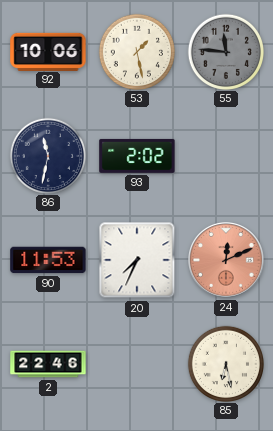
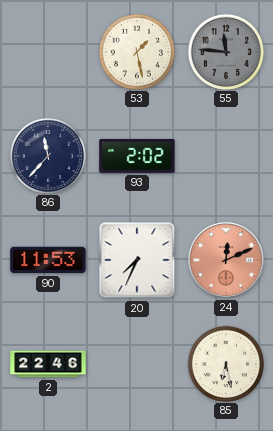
92: 10:06 -> none
86: 11:32 -> 11:37
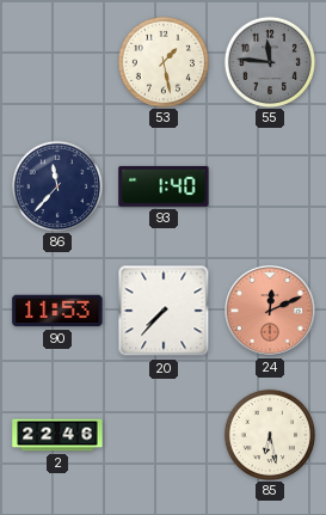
93: 2:02 -> 1:40
20: 7:34 -> 7:37
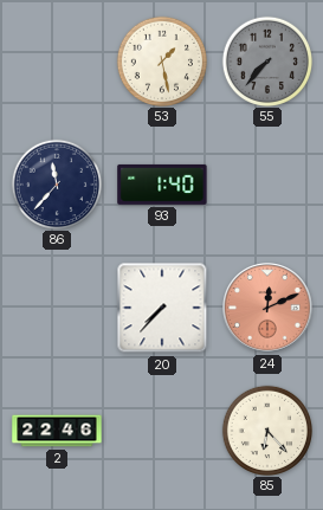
55: 11:46 -> 7:37
90: 11:53 -> none
85: 6:28 -> 6:23
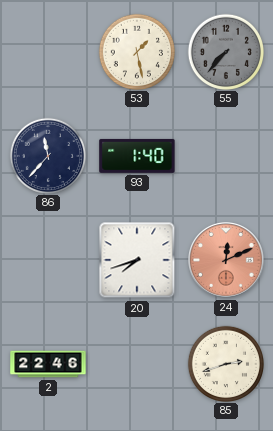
20: 7:37 -> 7:42
85: 6:23 -> 2:42
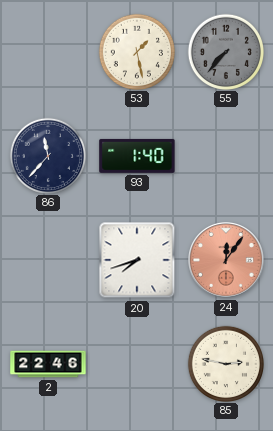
24: 12:11 -> 12:06
85: 2:42 -> 2:47
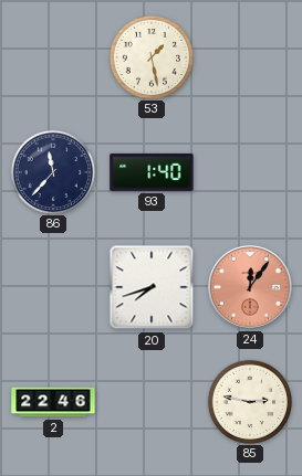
55: 7:37 -> none
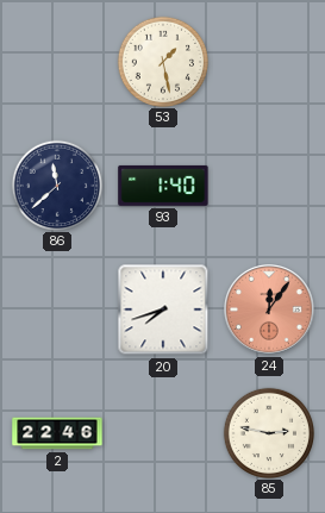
86: 11:37 -> 11:38
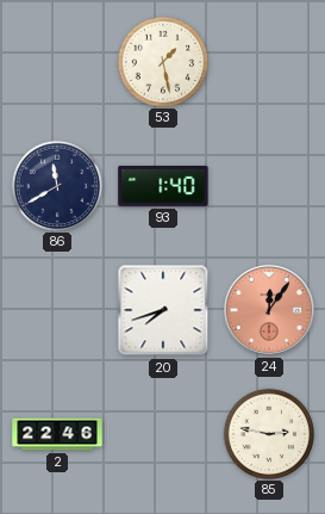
86: 11:38 -> 11:40
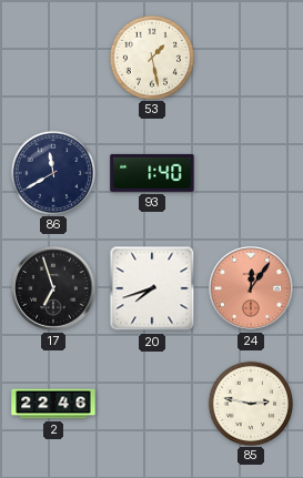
17: none -> 6:57
